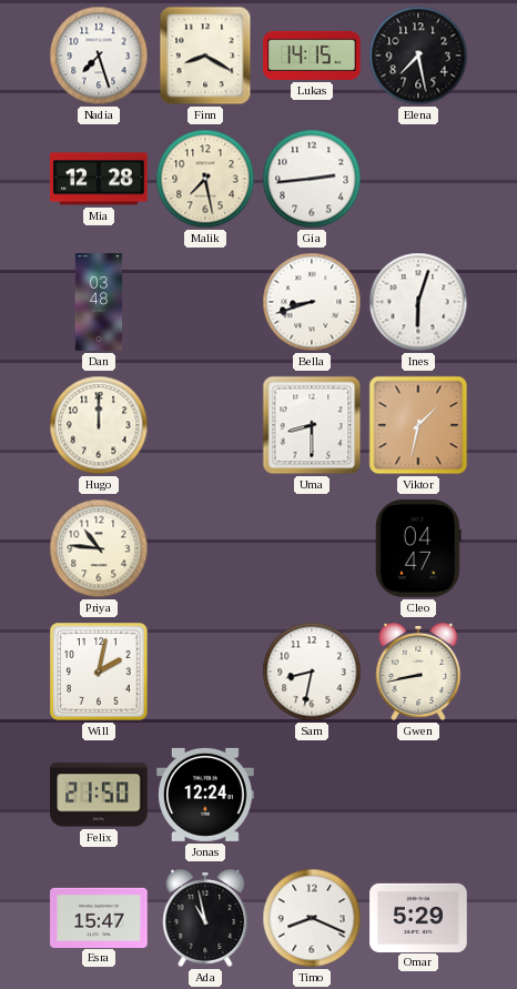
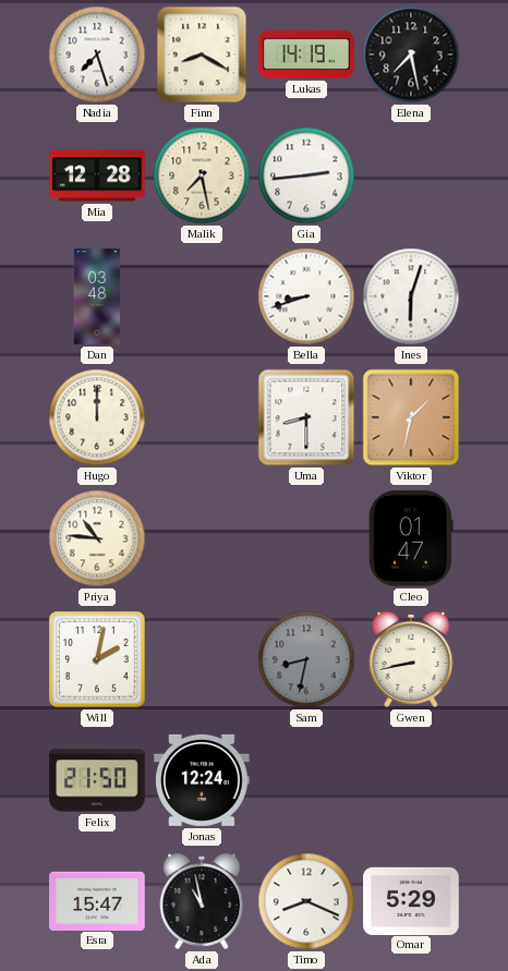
Lukas: 14:15 -> 14:19
Cleo: 04:47 -> 01:47
Sam dial: white -> grey
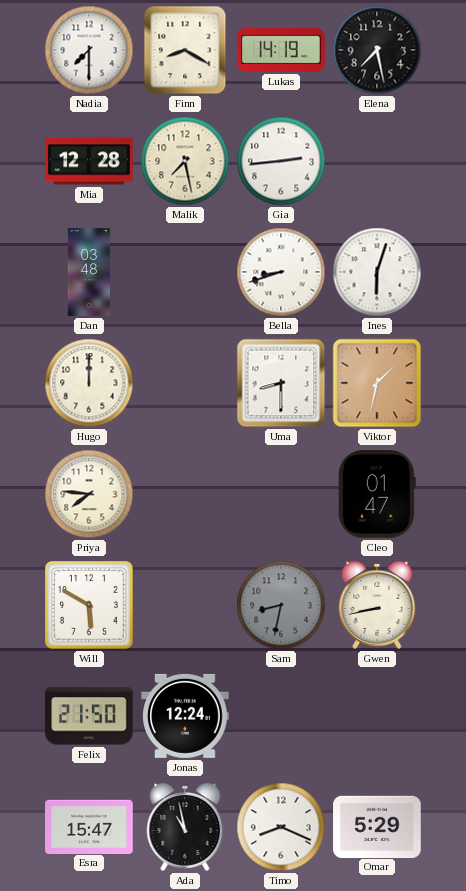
Nadia: 7:27 -> 7:30
Priya: 10:46 -> 7:46
Will: 2:02 -> 5:50
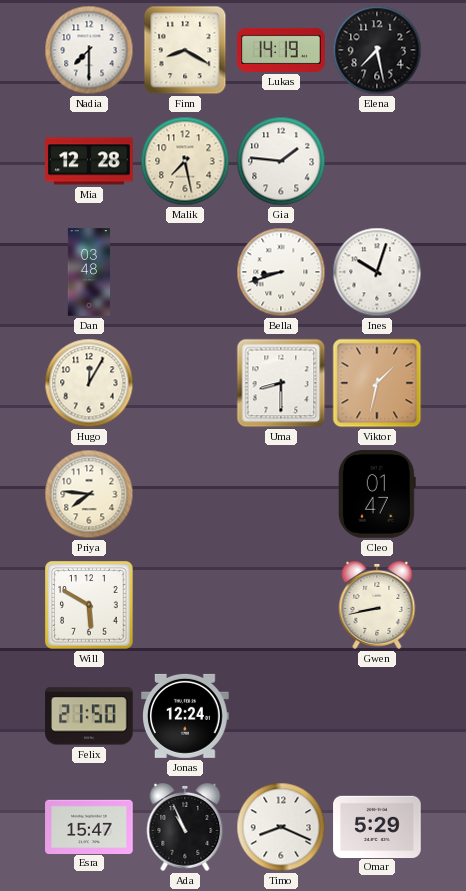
Gia: 2:44 -> 1:46
Ines: 6:03 -> 10:03
Hugo: 12:00 -> 12:05
Sam: 8:32 -> none
Ada: 10:58 -> 10:56
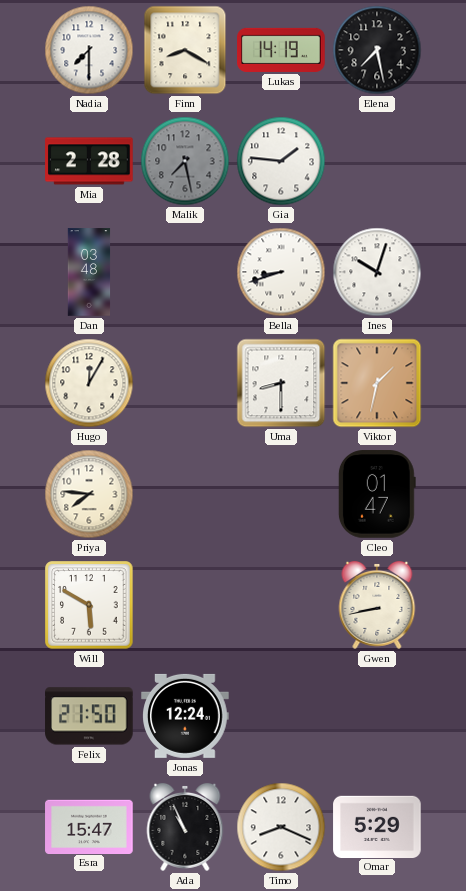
Mia: 12:28 -> 2:28
Malik dial: cream -> grey
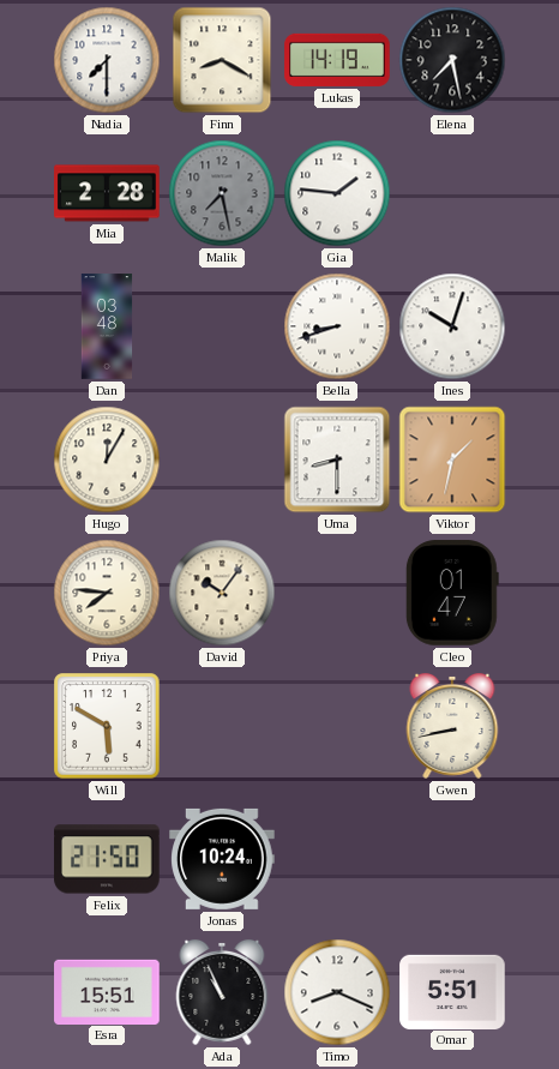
David: none -> 10:06
Jonas: 12:24 -> 10:24
Esra: 15:47 -> 15:51
Omar: 5:29 -> 5:51
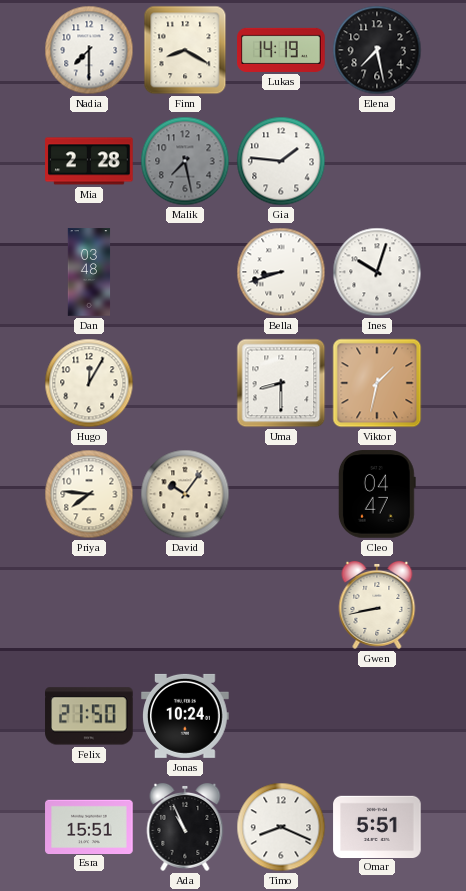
Cleo: 01:47 -> 04:47
Will: 5:50 -> none
